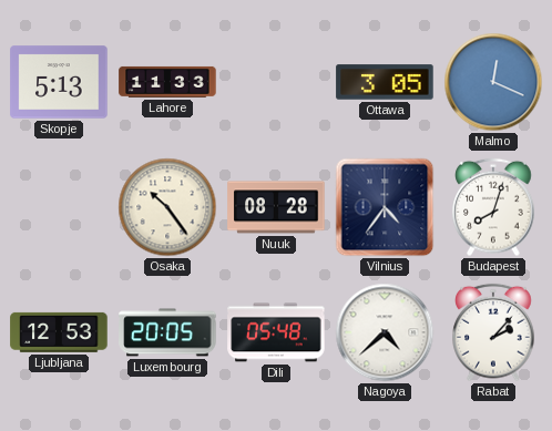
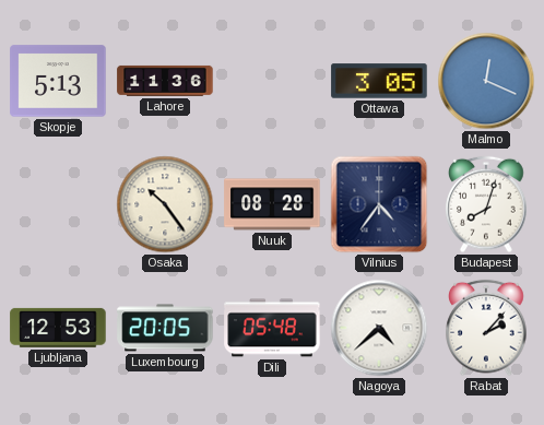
Lahore: 11:33 -> 11:36
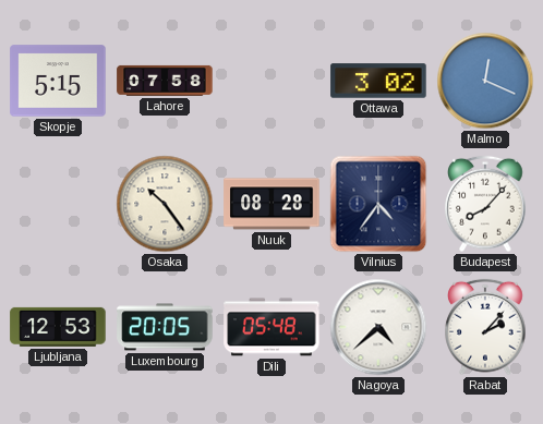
Skopje: 5:13 -> 5:15
Lahore: 11:36 -> 07:58
Ottawa: 3:05 -> 3:02
Budapest: 8:03 -> 8:07
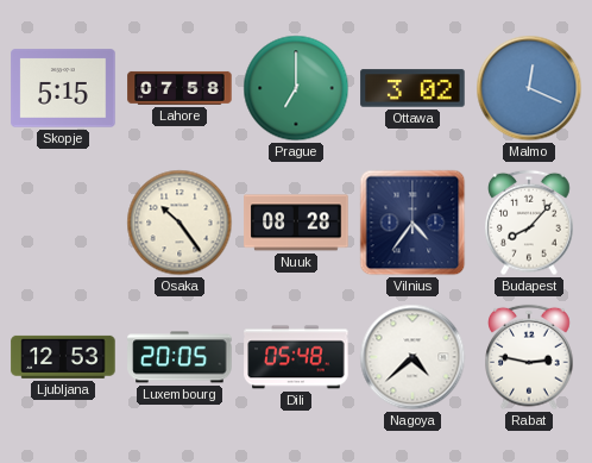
Prague: none -> 7:00
Rabat: 2:07 -> 2:47
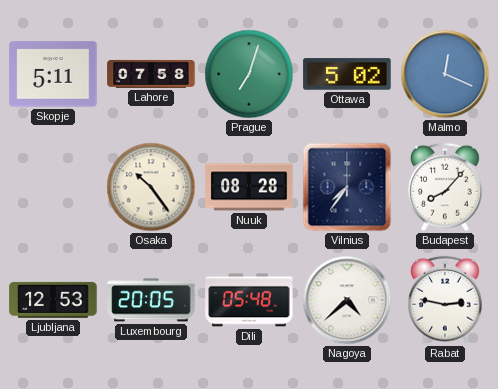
Skopje: 5:15 -> 5:11
Prague: 7:00 -> 7:03
Ottawa: 3:02 -> 5:02
Vilnius: 4:36 -> 7:36
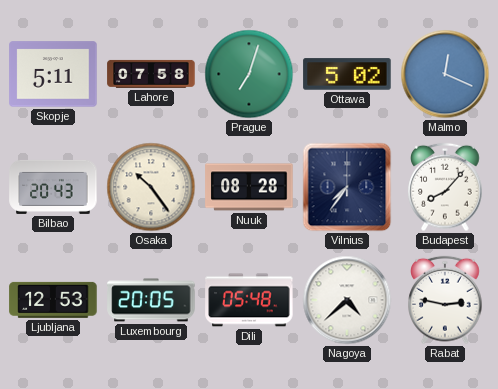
Bilbao: none -> 20:43
